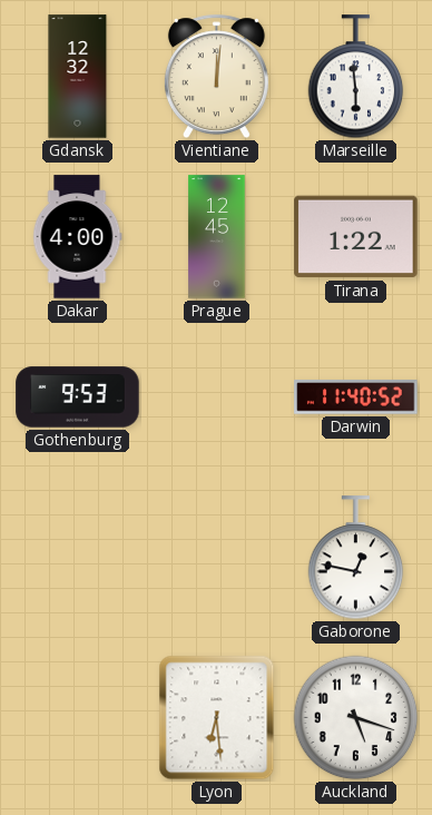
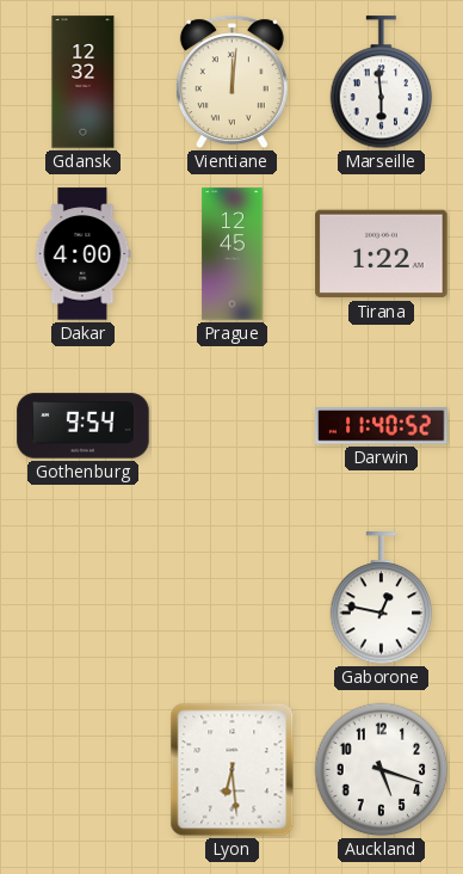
Gothenburg: 9:53 -> 9:54
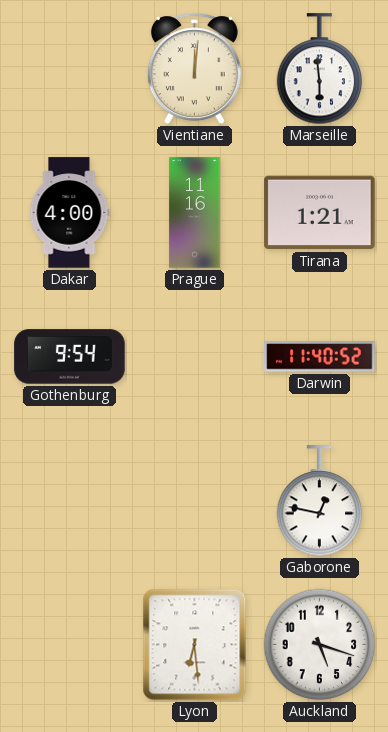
Gdansk: 12:32 -> none
Prague: 12:45 -> 11:16
Tirana: 1:22 -> 1:21
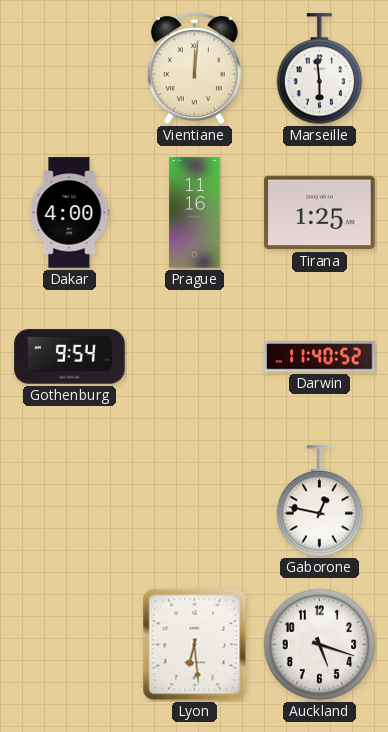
Tirana: 1:21 -> 1:25
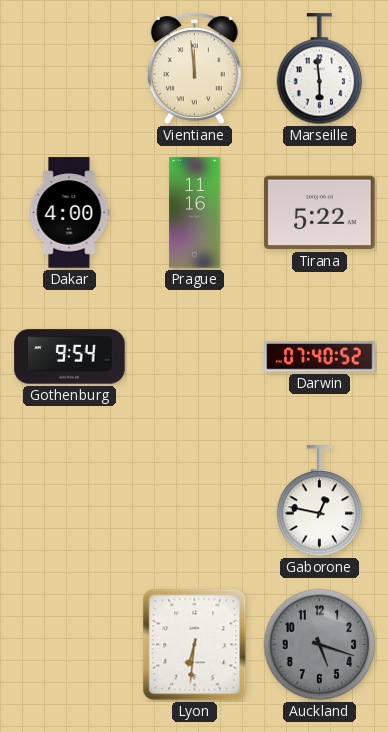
Vientiane: 12:01 -> 11:59
Tirana: 1:25 -> 5:22
Darwin: 11:40 -> 07:40
Lyon: 6:29 -> 6:31
Auckland dial: white -> grey
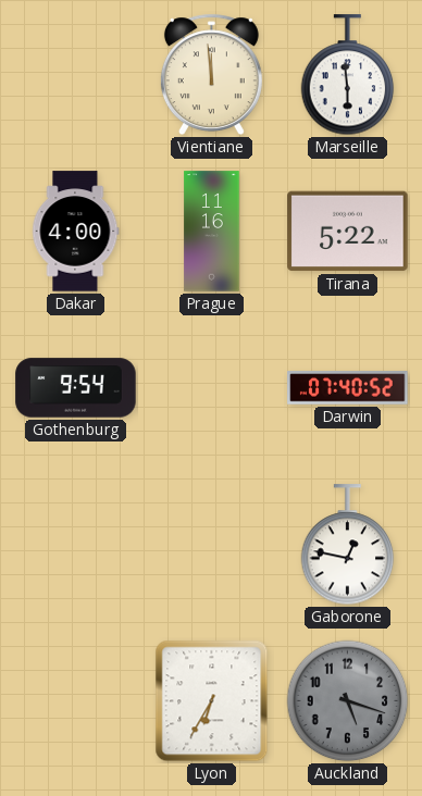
Lyon: 6:31 -> 6:35
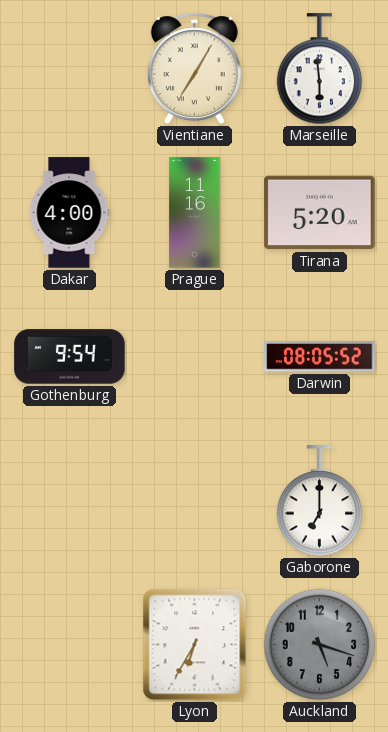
Vientiane: 11:59 -> 7:05
Tirana: 5:22 -> 5:20
Darwin: 07:40 -> 08:05
Gaborone: 12:47 -> 7:00
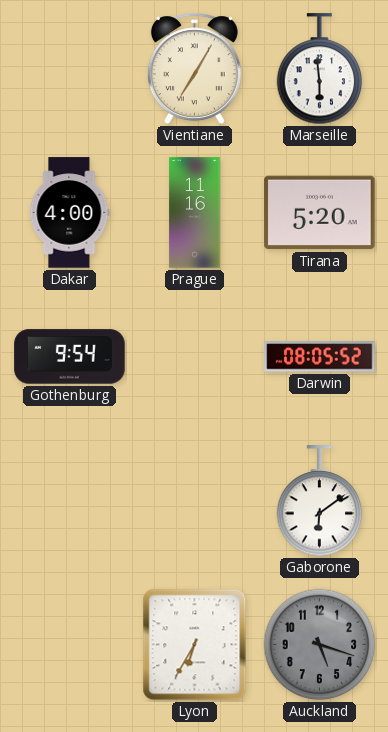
Gaborone: 7:00 -> 6:09
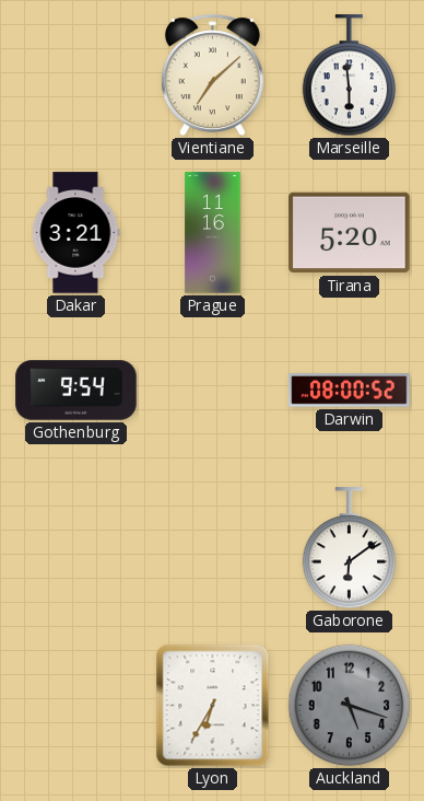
Vientiane: 7:05 -> 7:08
Dakar: 4:00 -> 3:21
Darwin: 08:05 -> 08:00
